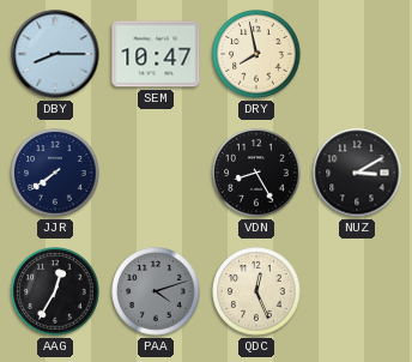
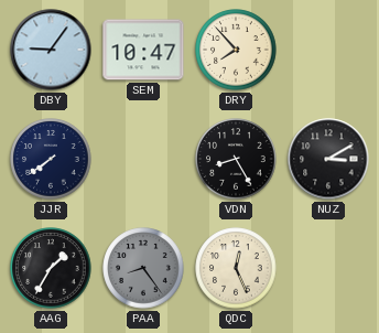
DBY: 8:15 -> 9:06
DRY: 7:58 -> 7:53
AAG: 12:35 -> 1:35
PAA: 4:12 -> 8:24
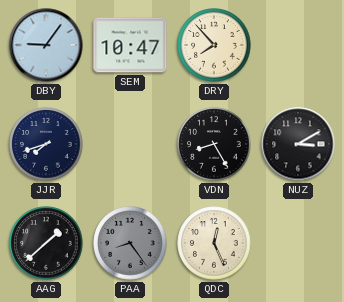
JJR: 7:39 -> 7:42
AAG: 1:35 -> 1:38
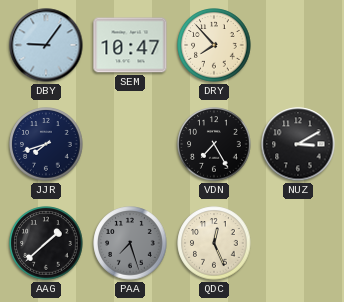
VDN: 8:25 -> 7:25
PAA: 8:24 -> 7:27
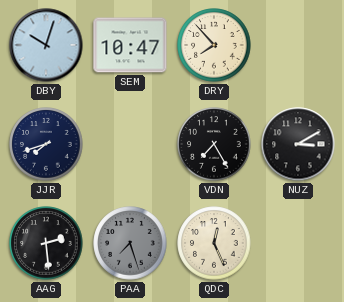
DBY: 9:06 -> 10:03
AAG: 1:38 -> 2:29
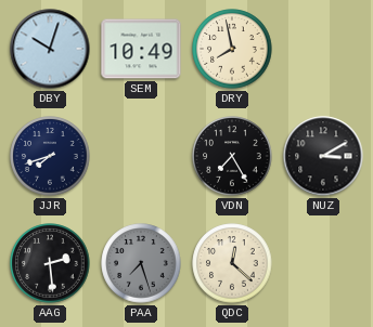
SEM: 10:47 -> 10:49
DRY: 7:53 -> 7:58
QDC: 12:26 -> 12:22
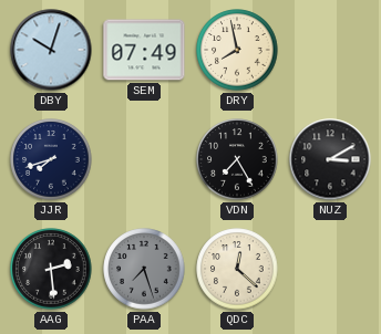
SEM: 10:49 -> 07:49
